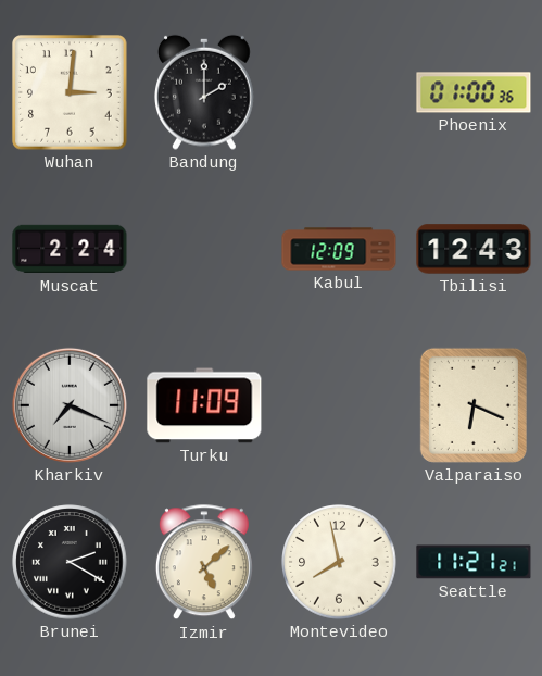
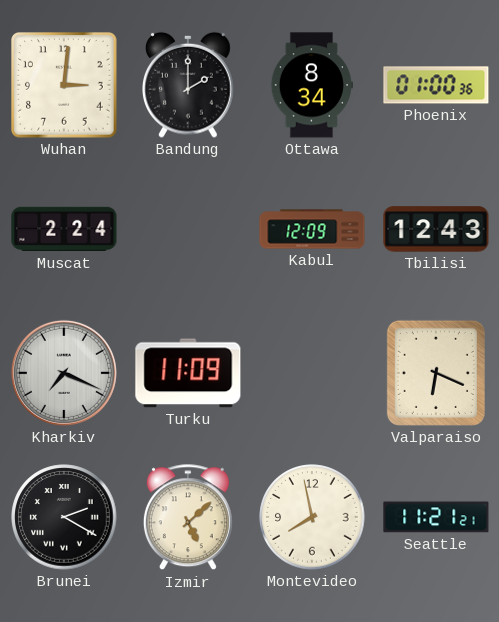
Ottawa: none -> 8:34
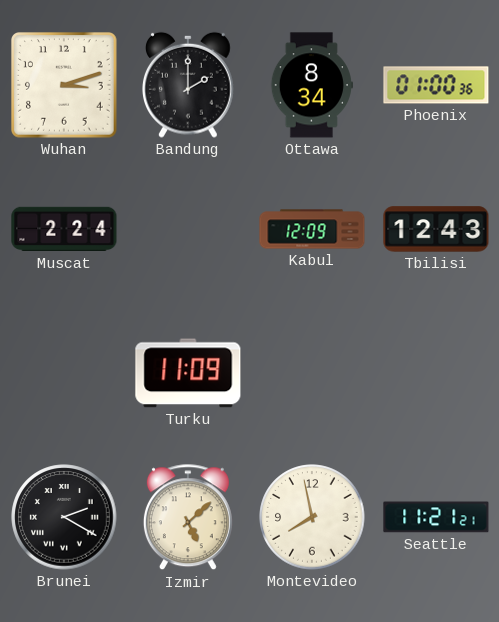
Wuhan: 3:01 -> 3:12
Kharkiv: 7:19 -> none
Valparaiso: 6:19 -> none
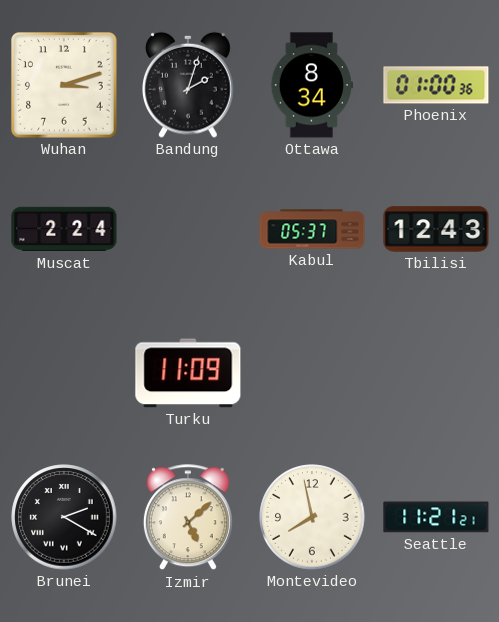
Bandung: 2:00 -> 2:03
Kabul: 12:09 -> 05:37
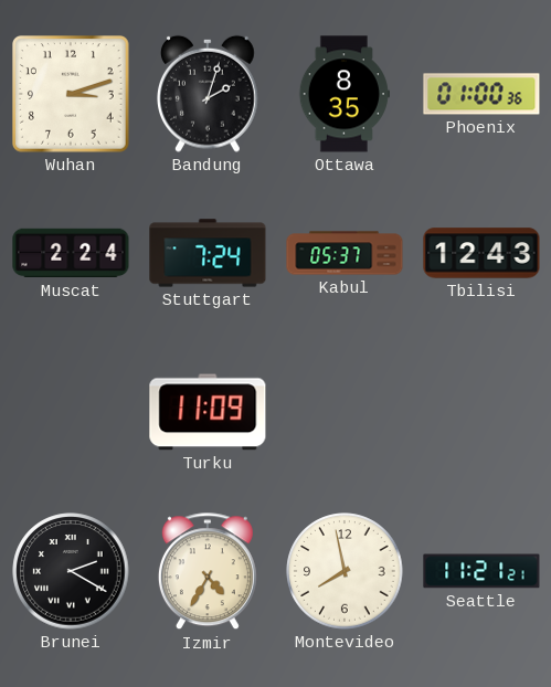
Ottawa: 8:34 -> 8:35
Stuttgart: none -> 7:24
Izmir: 5:08 -> 4:35
